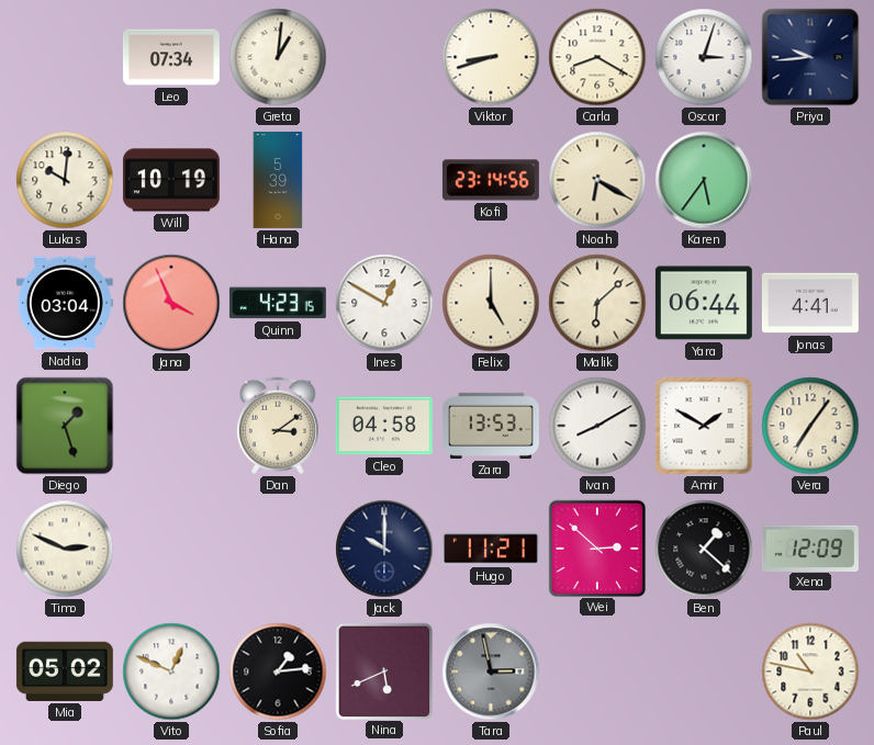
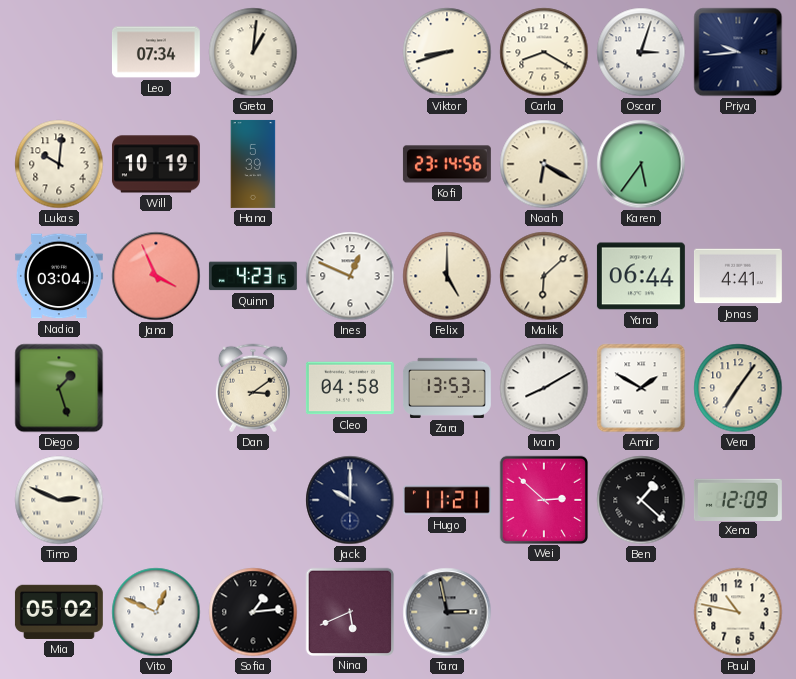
Ines: 12:50 -> 12:49
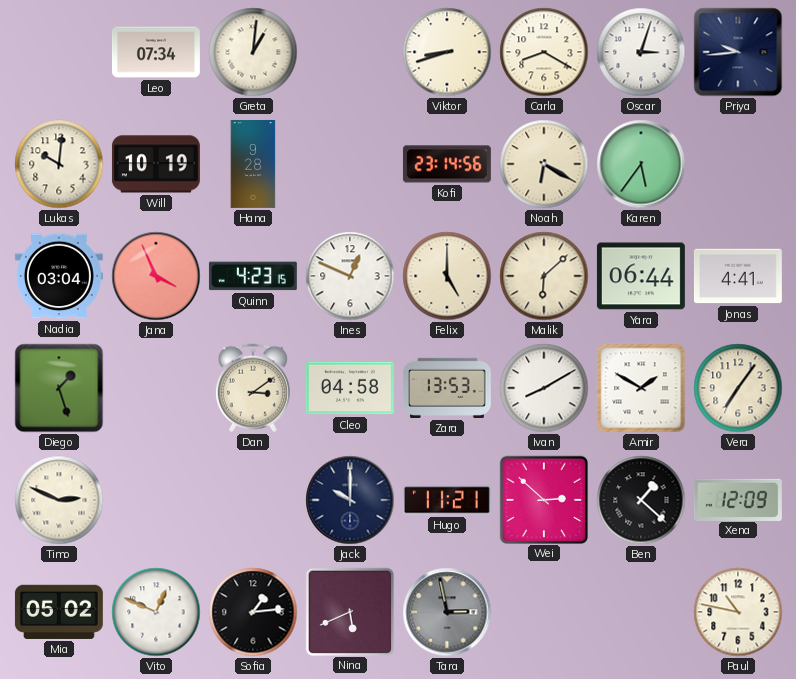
Hana: 5:39 -> 9:28
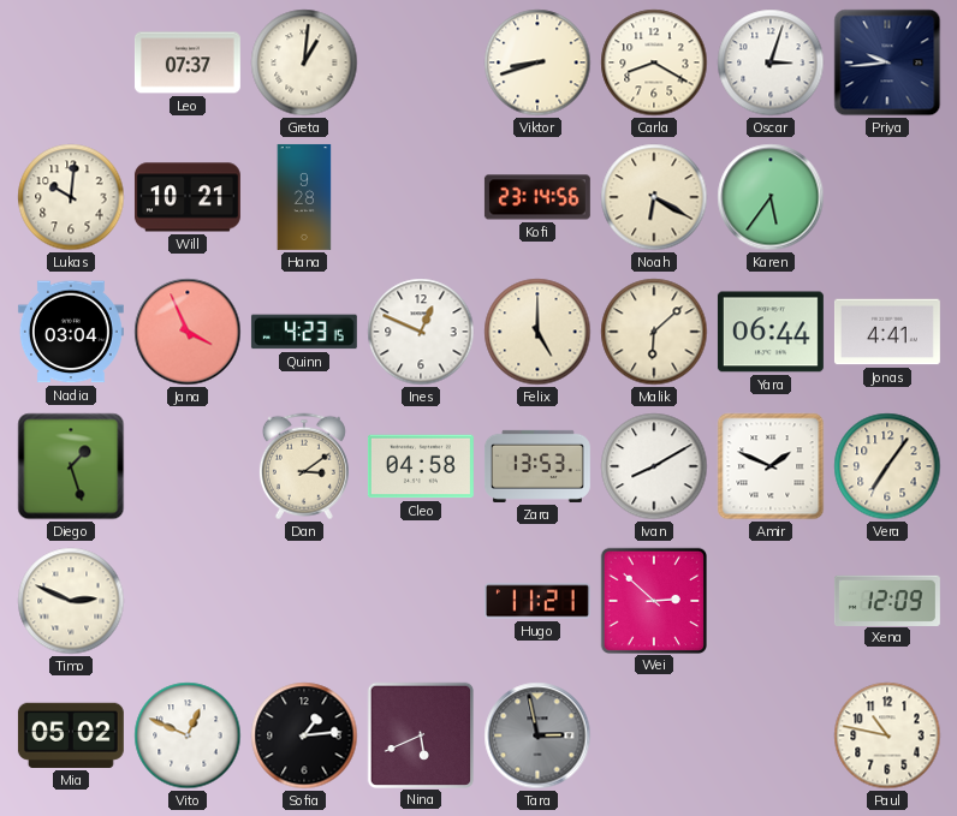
Leo: 07:34 -> 07:37
Will: 10:19 -> 10:21
Amir: 1:50 -> 1:49
Jack: 10:00 -> none
Ben: 1:22 -> none
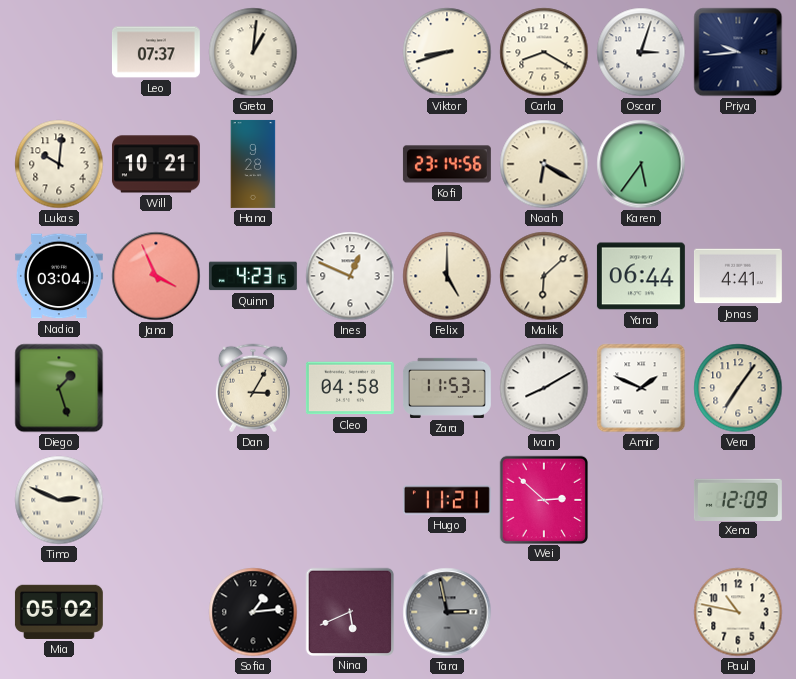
Dan: 3:09 -> 3:05
Zara: 13:53 -> 11:53
Vito: 12:49 -> none
